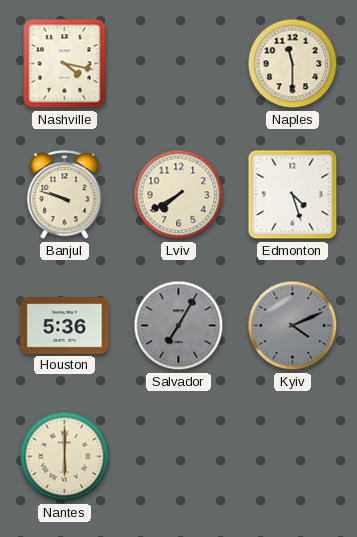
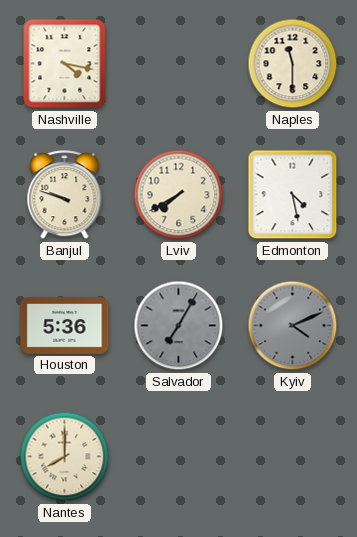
Edmonton: 4:27 -> 4:28
Nantes: 6:00 -> 8:00
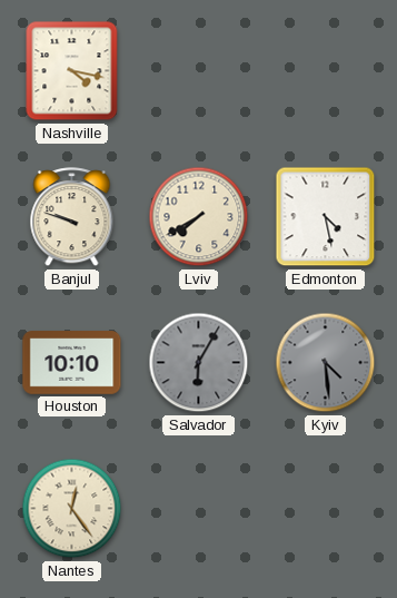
Naples: 11:30 -> none
Houston: 5:36 -> 10:10
Salvador: 7:05 -> 6:05
Kyiv: 4:11 -> 4:29
Nantes: 8:00 -> 12:24
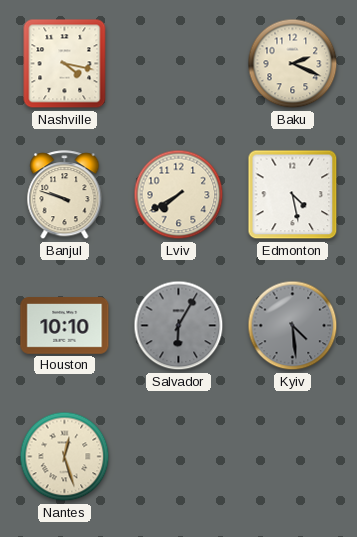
Baku: none -> 2:19
Nantes: 12:24 -> 12:27
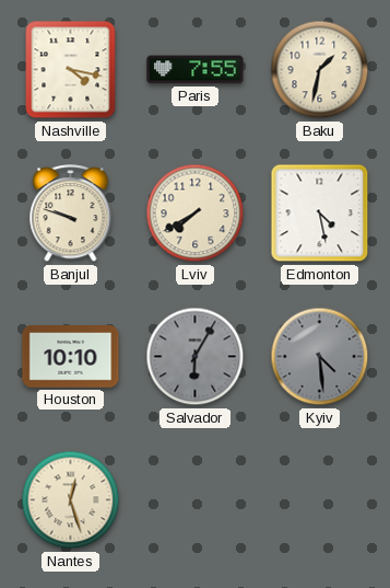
Paris: none -> 7:55
Baku: 2:19 -> 1:32
